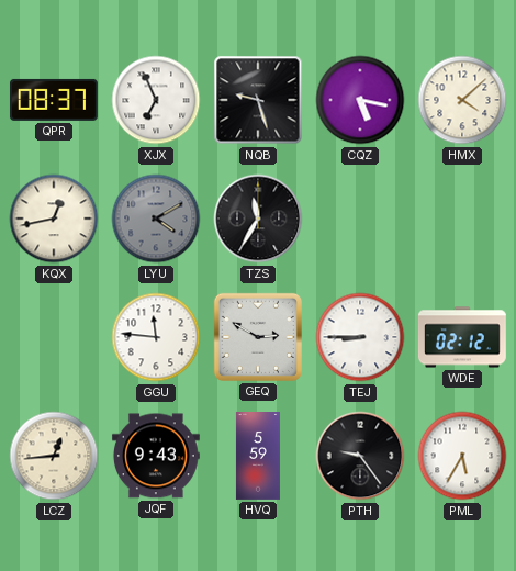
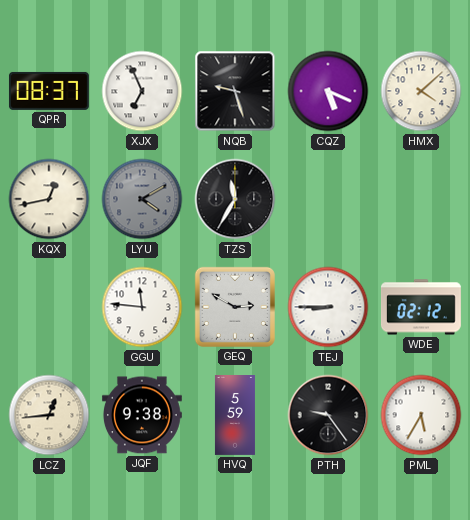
CQZ: 5:17 -> 5:19
JQF: 9:43 -> 9:38
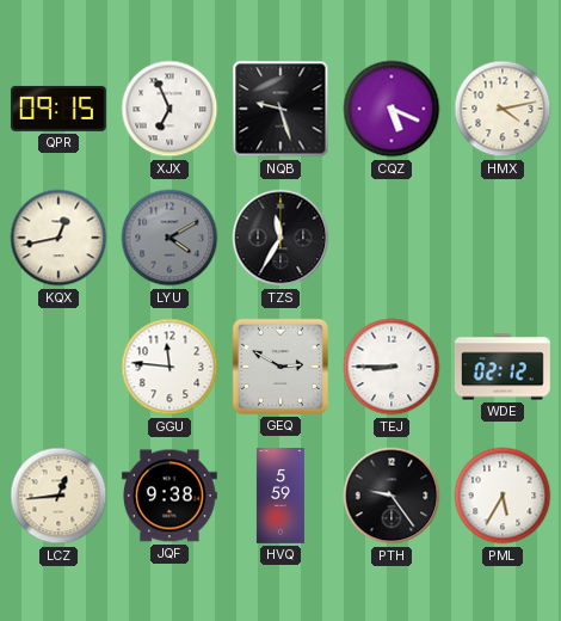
QPR: 08:37 -> 09:15
HMX: 4:08 -> 4:13
